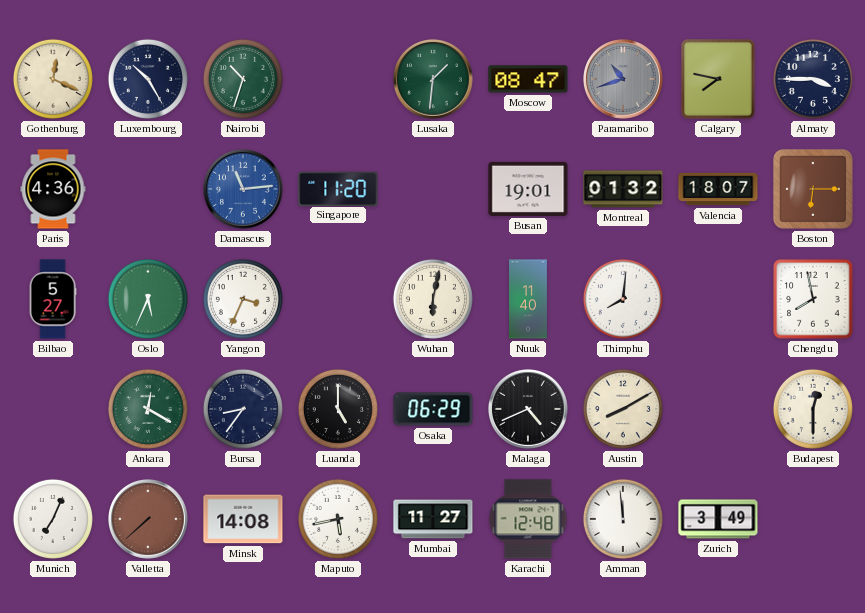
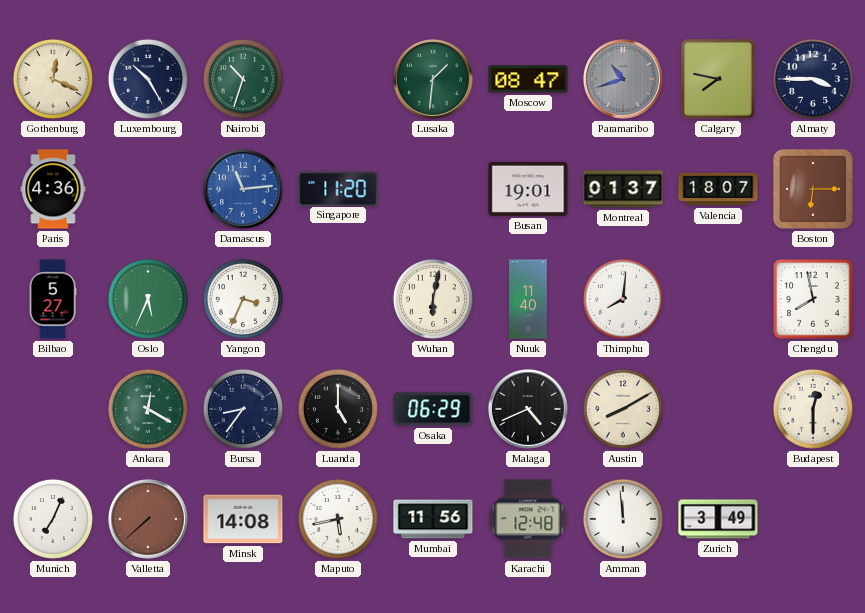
Montreal: 01:32 -> 01:37
Mumbai: 11:27 -> 11:56
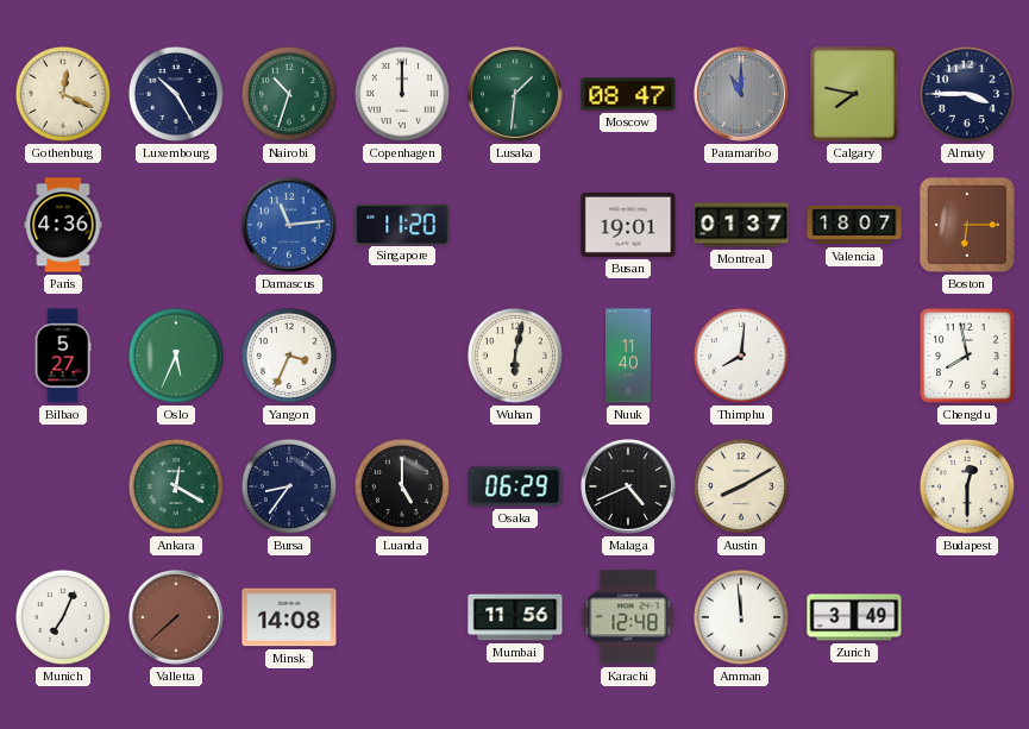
Copenhagen: none -> 12:00
Paramaribo: 10:42 -> 11:00
Maputo: 5:43 -> none
